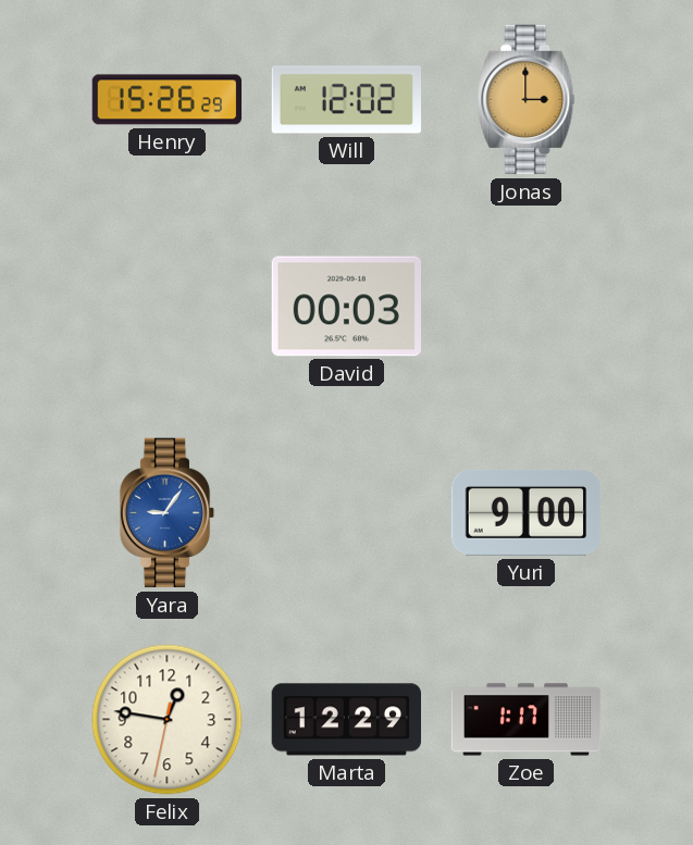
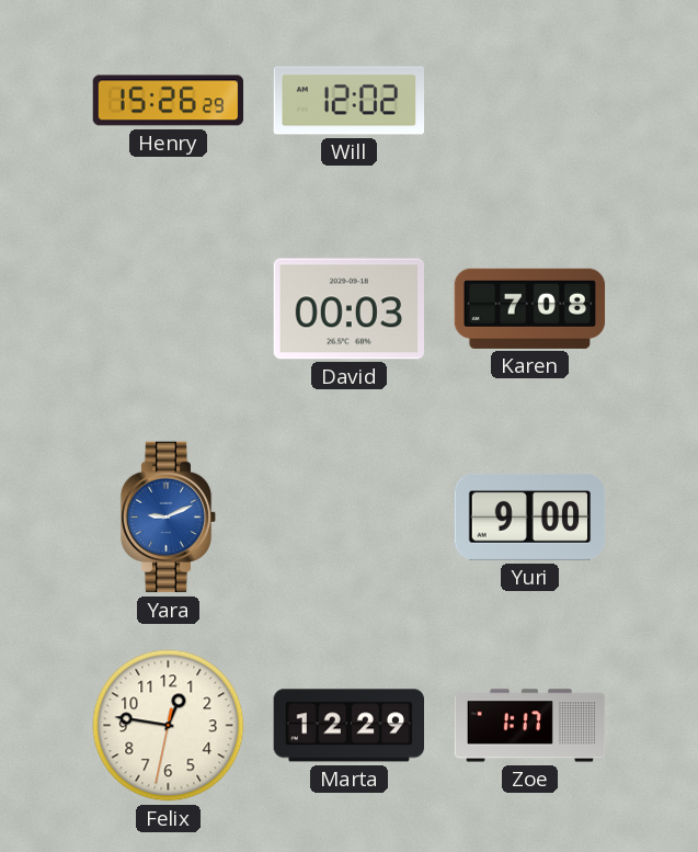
Jonas: 3:00 -> none
Karen: none -> 7:08
Yara: 9:06 -> 9:11
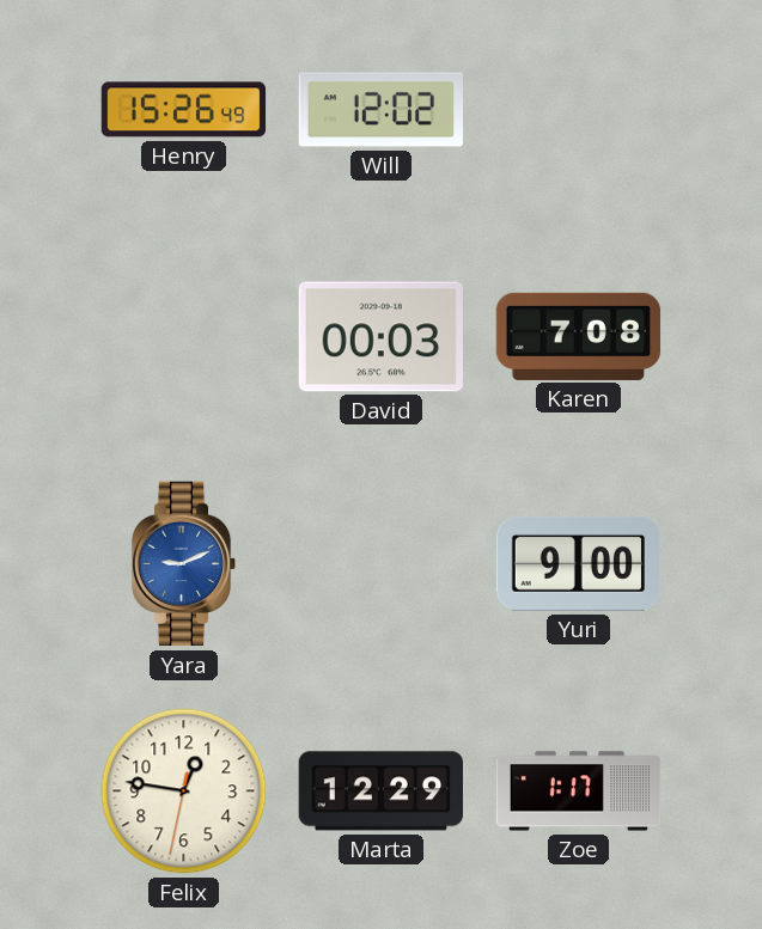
Henry: 15:26:29 -> 15:26:49
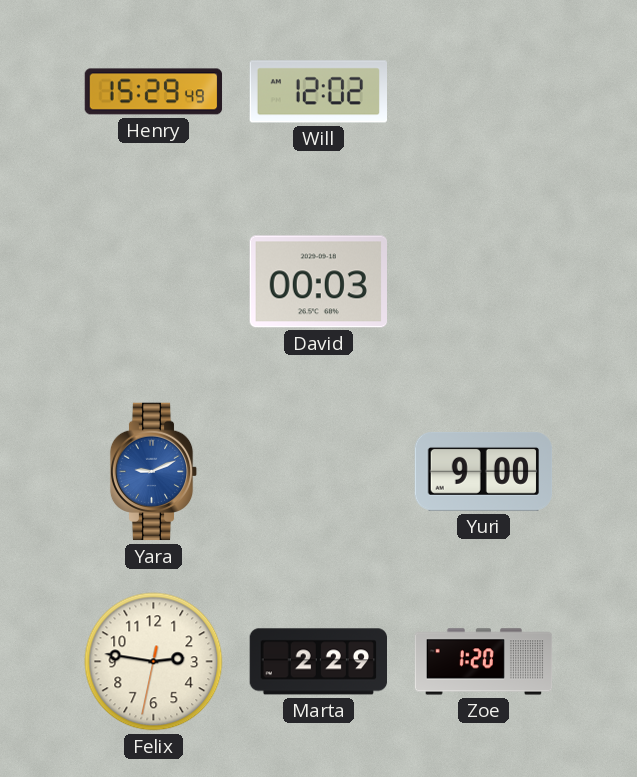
Henry: 15:26 -> 15:29
Karen: 7:08 -> none
Felix: 12:46 -> 2:46
Marta: 12:29 -> 2:29
Zoe: 1:17 -> 1:20
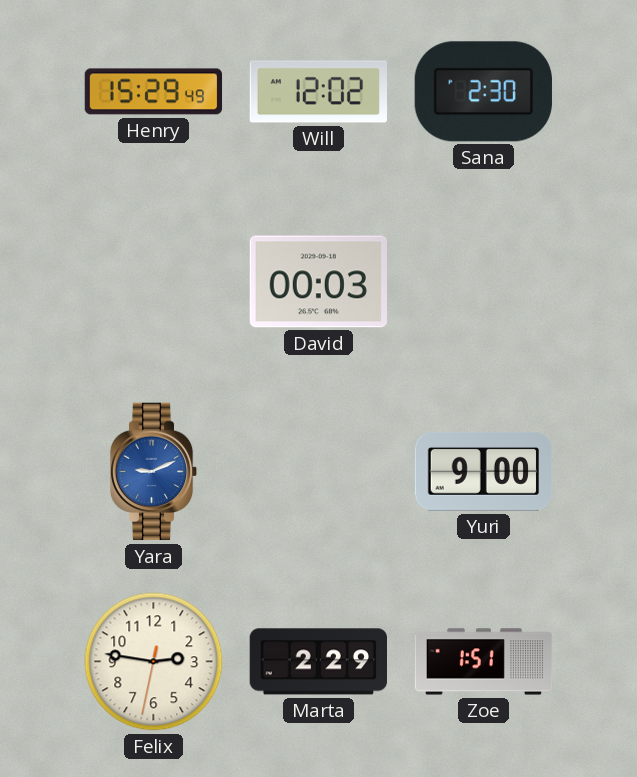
Sana: none -> 2:30
Zoe: 1:20 -> 1:51
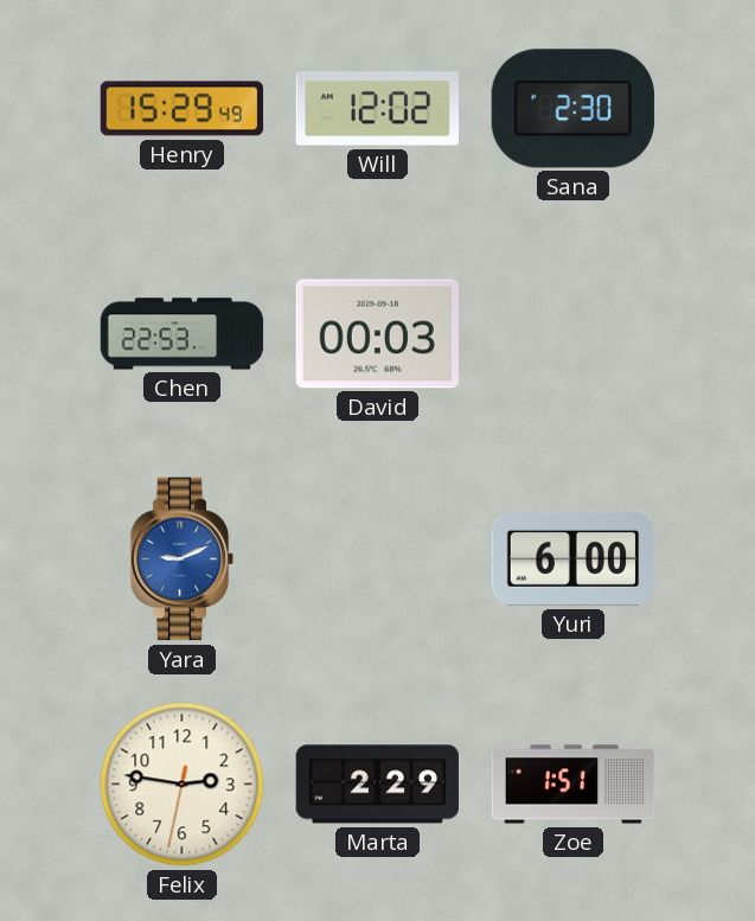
Chen: none -> 22:53
Yuri: 9:00 -> 6:00
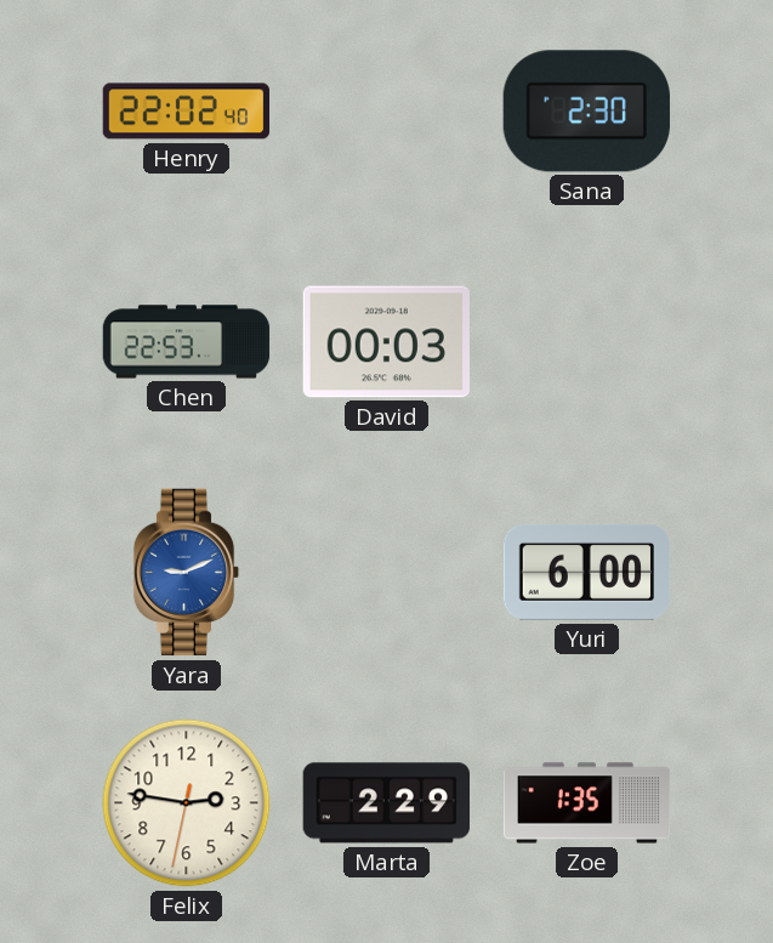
Henry: 15:29 -> 22:02
Will: 12:02 -> none
Zoe: 1:51 -> 1:35
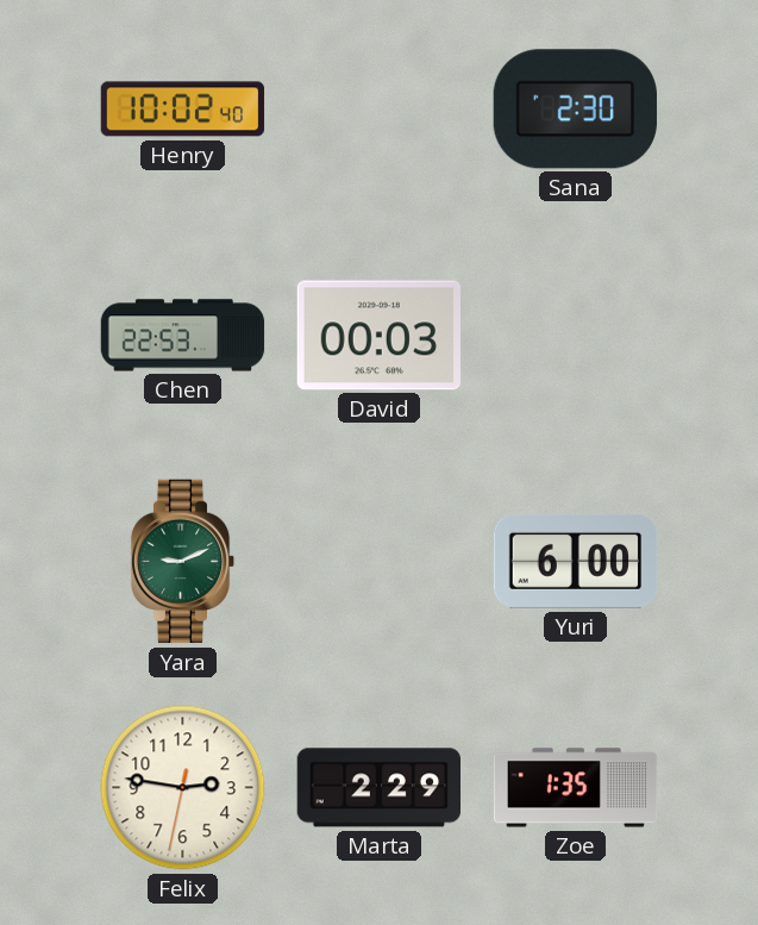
Henry: 22:02 -> 10:02
Yara dial: blue -> green
